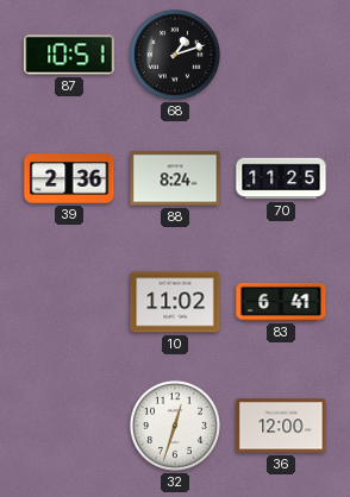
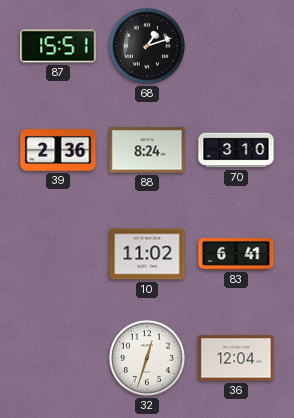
87: 10:51 -> 15:51
70: 11:25 -> 3:10
36: 12:00 -> 12:04
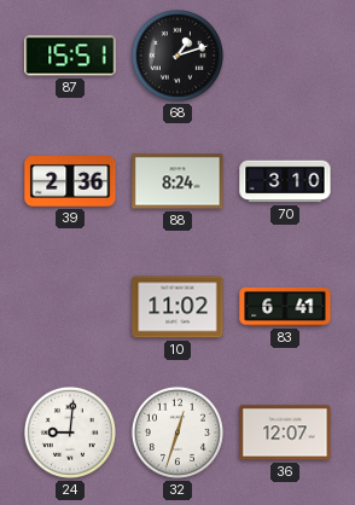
24: none -> 9:01
36: 12:04 -> 12:07
